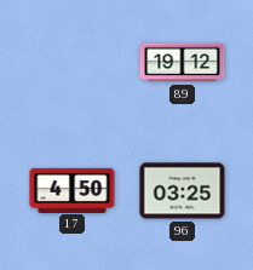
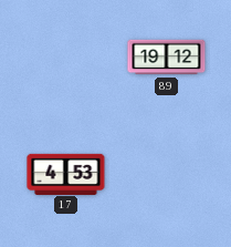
17: 4:50 -> 4:53
96: 03:25 -> none
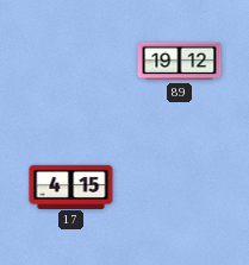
17: 4:53 -> 4:15
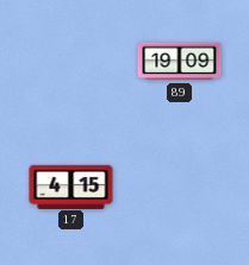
89: 19:12 -> 19:09
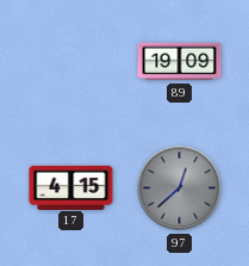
97: none -> 12:38
